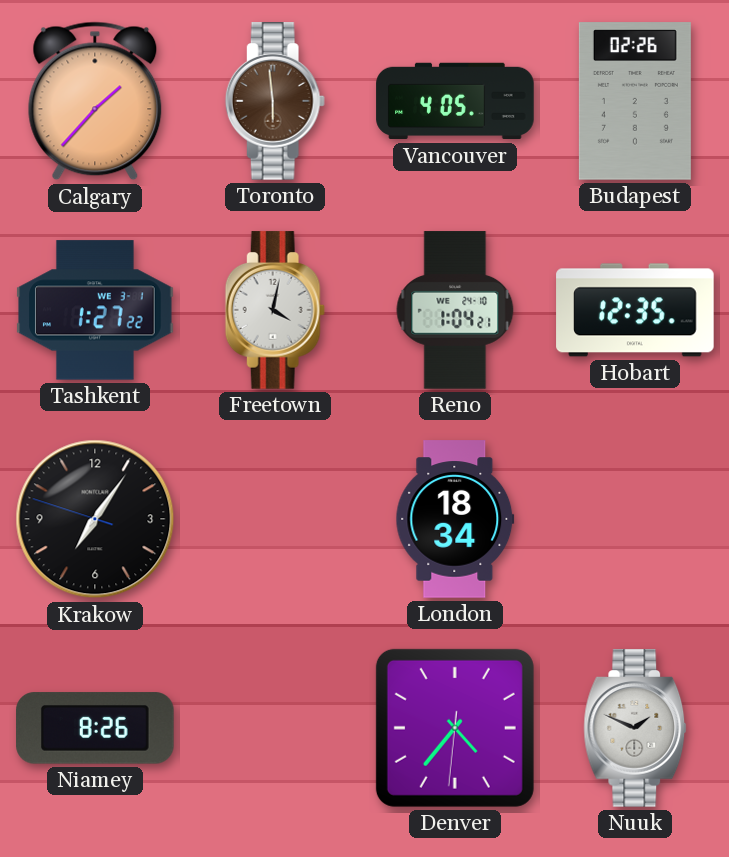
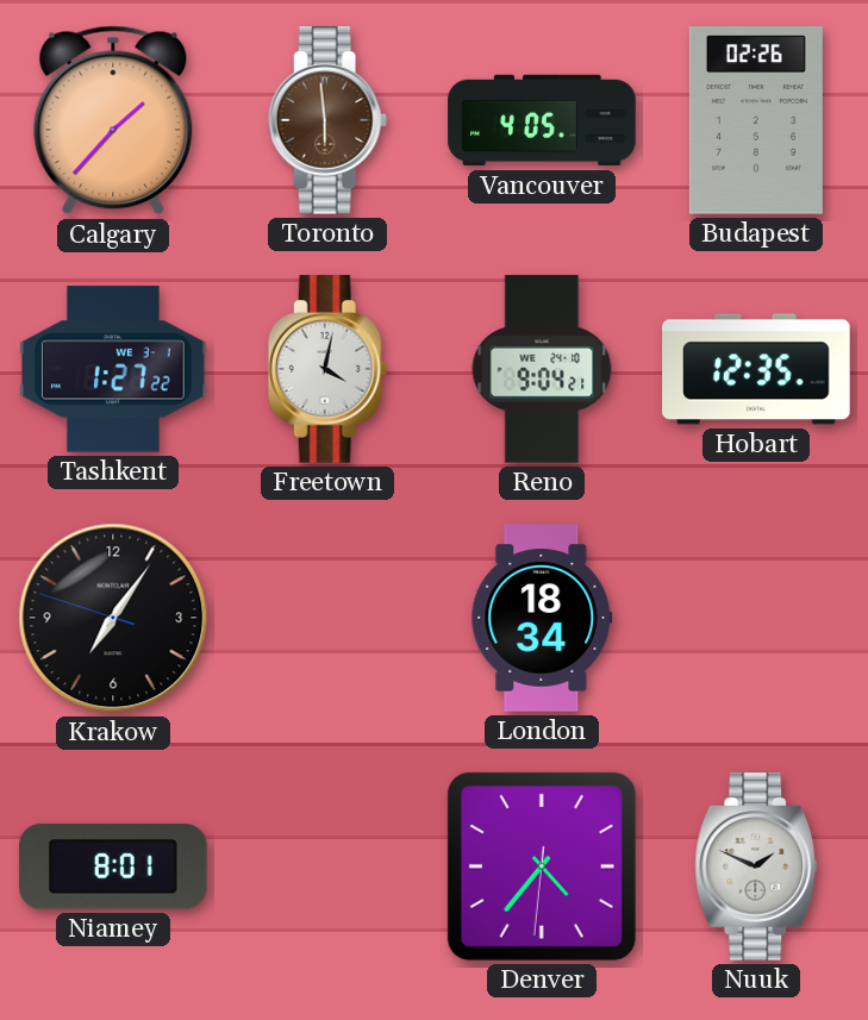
Reno: 1:04 -> 9:04
Niamey: 8:26 -> 8:01
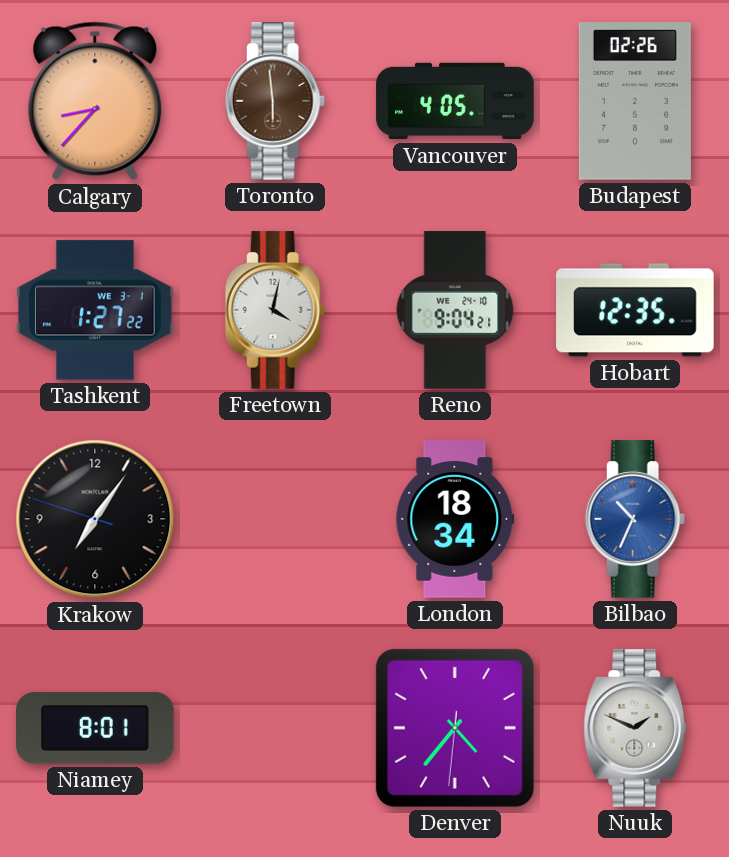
Calgary: 1:37 -> 8:37
Bilbao: none -> 10:34
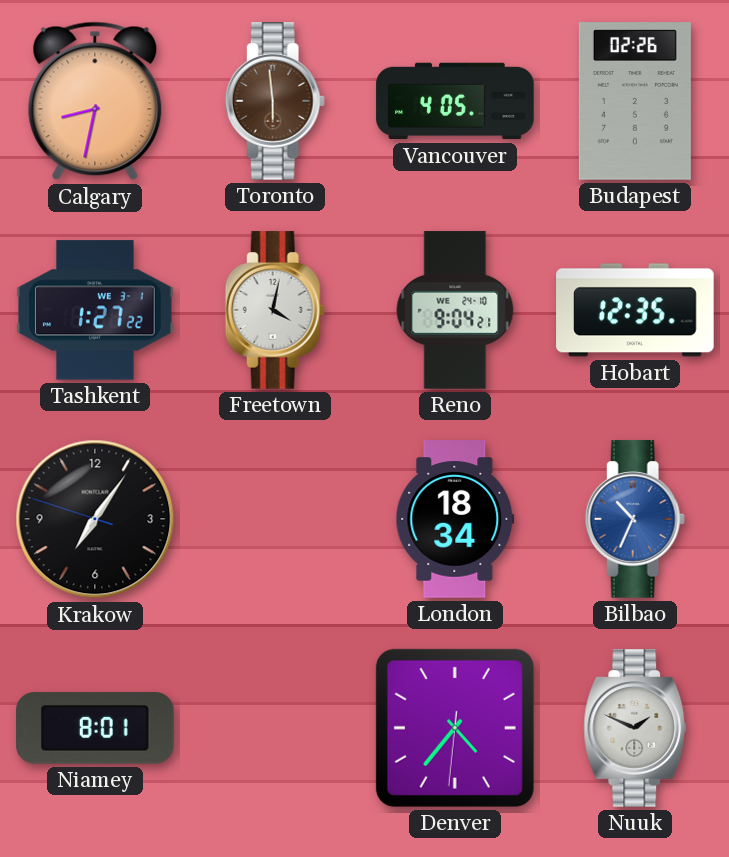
Calgary: 8:37 -> 8:32
